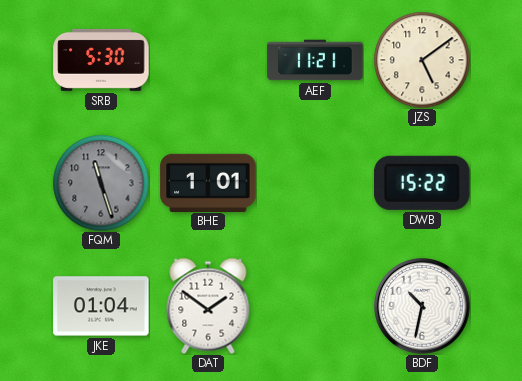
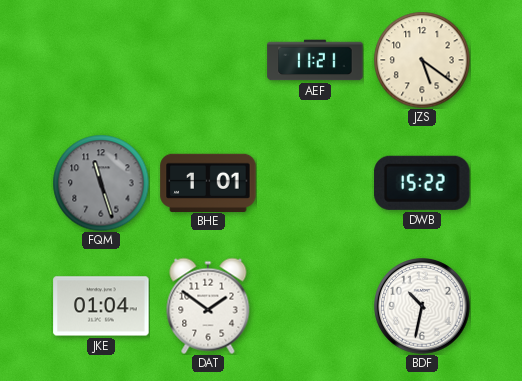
SRB: 5:30 -> none
JZS: 5:09 -> 5:21
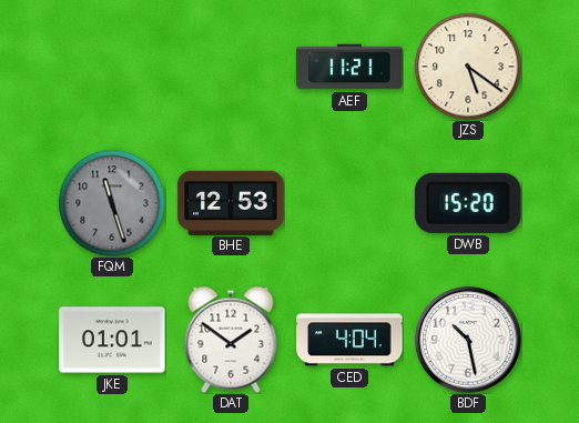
BHE: 1:01 -> 12:53
DWB: 15:22 -> 15:20
JKE: 01:04 -> 01:01
CED: none -> 4:04
BDF: 10:32 -> 10:28
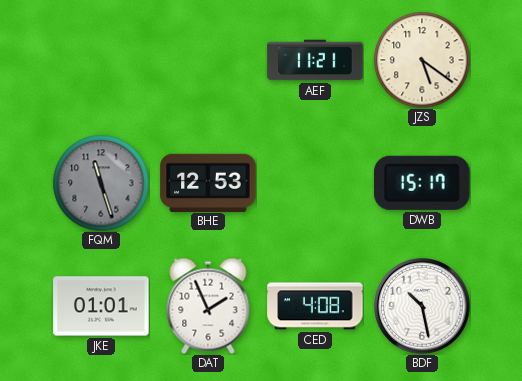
DWB: 15:20 -> 15:17
DAT: 1:51 -> 1:56
CED: 4:04 -> 4:08
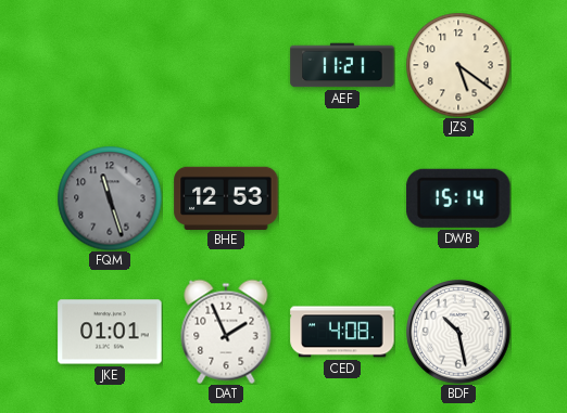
DWB: 15:17 -> 15:14
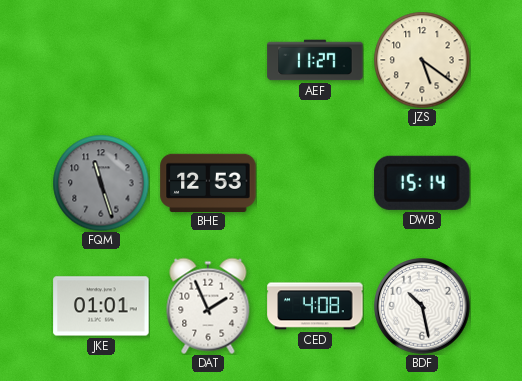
AEF: 11:21 -> 11:27
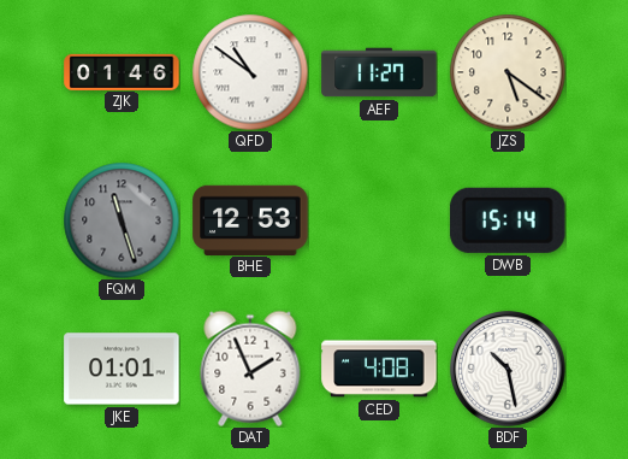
ZJK: none -> 01:46
QFD: none -> 10:51
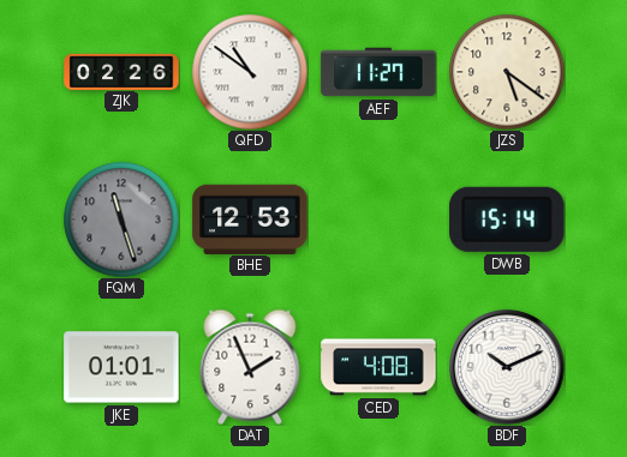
ZJK: 01:46 -> 02:26
BDF: 10:28 -> 10:11
